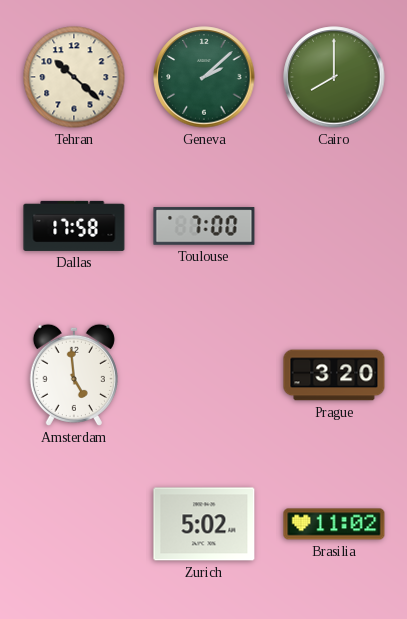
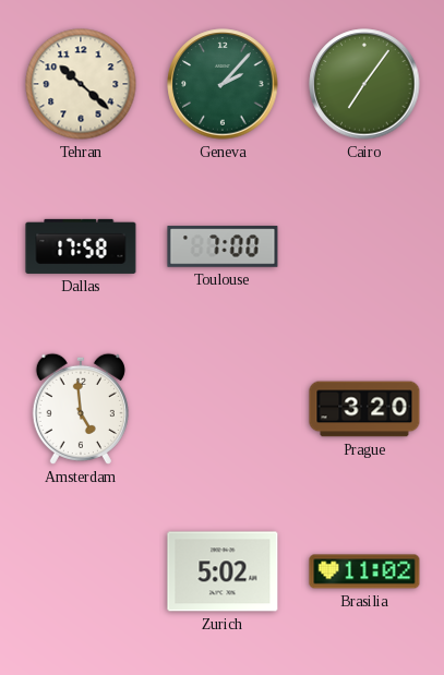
Geneva: 2:08 -> 2:07
Cairo: 8:00 -> 7:06
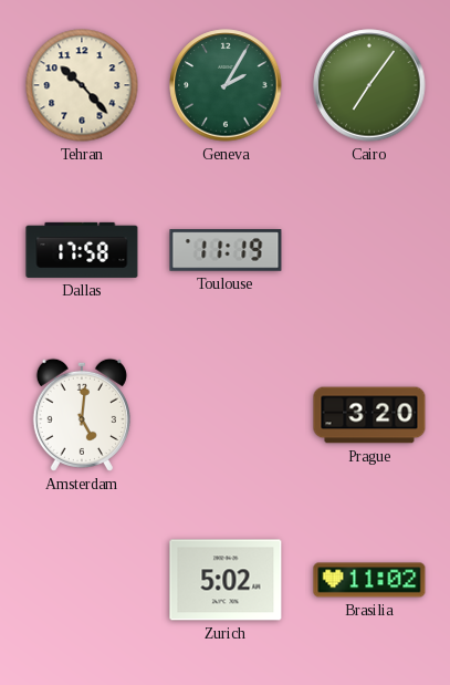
Tehran: 10:22 -> 10:23
Geneva: 2:07 -> 2:05
Toulouse: 7:00 -> 11:19
Amsterdam: 4:59 -> 5:01
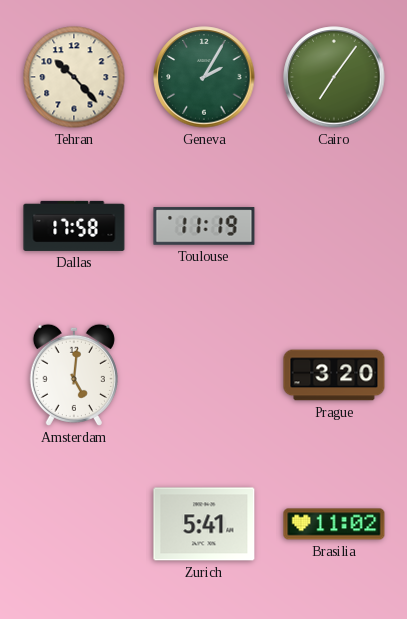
Zurich: 5:02 -> 5:41
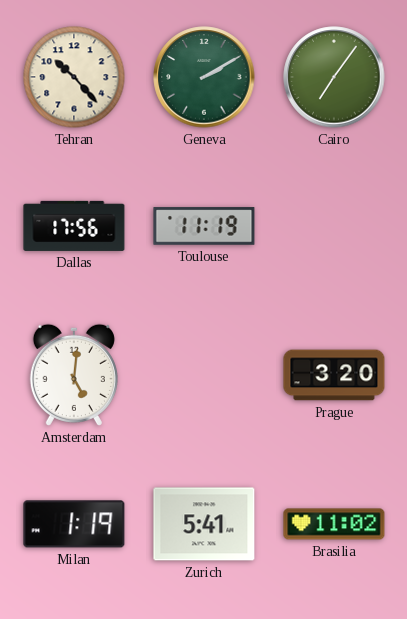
Geneva: 2:05 -> 2:10
Dallas: 17:58 -> 17:56
Milan: none -> 1:19
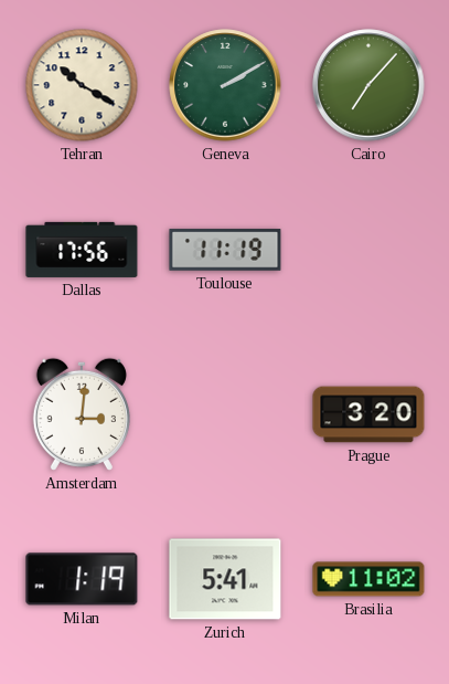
Tehran: 10:23 -> 10:20
Cairo: 7:06 -> 7:07
Amsterdam: 5:01 -> 3:01
